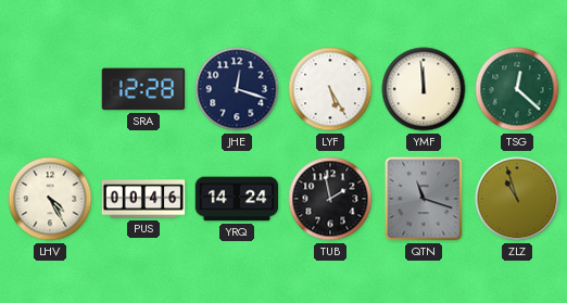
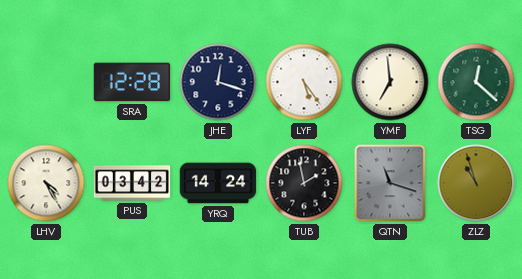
LYF: 5:25 -> 5:24
YMF: 11:59 -> 6:59
PUS: 00:46 -> 03:42
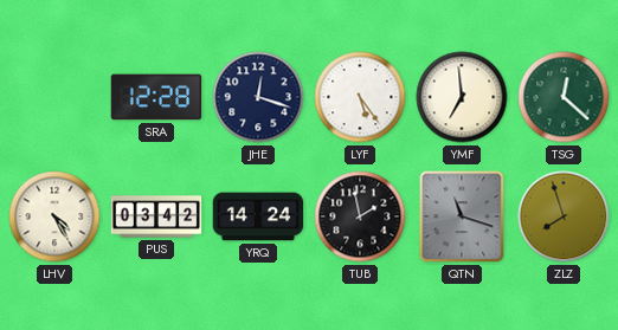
ZLZ: 10:57 -> 7:57
